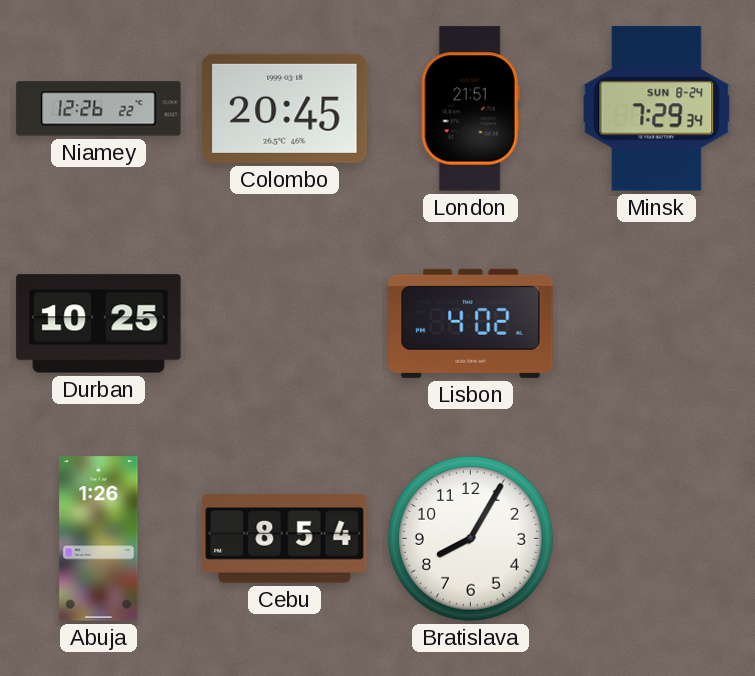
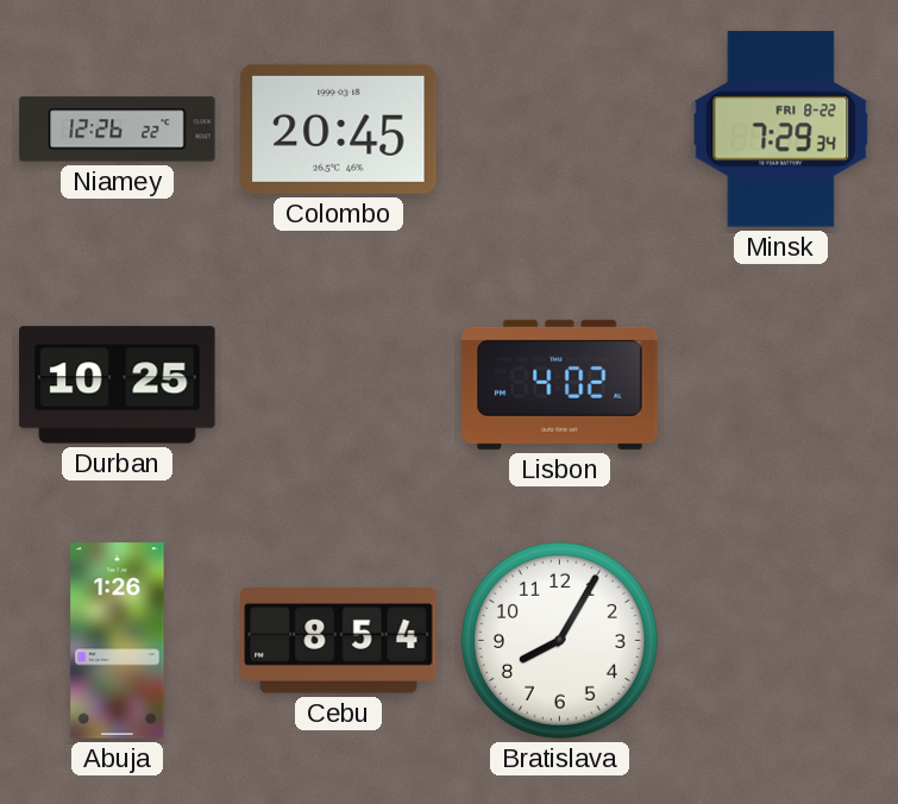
London: 21:51 -> none
Minsk date: SUN 8-24 -> FRI 8-22
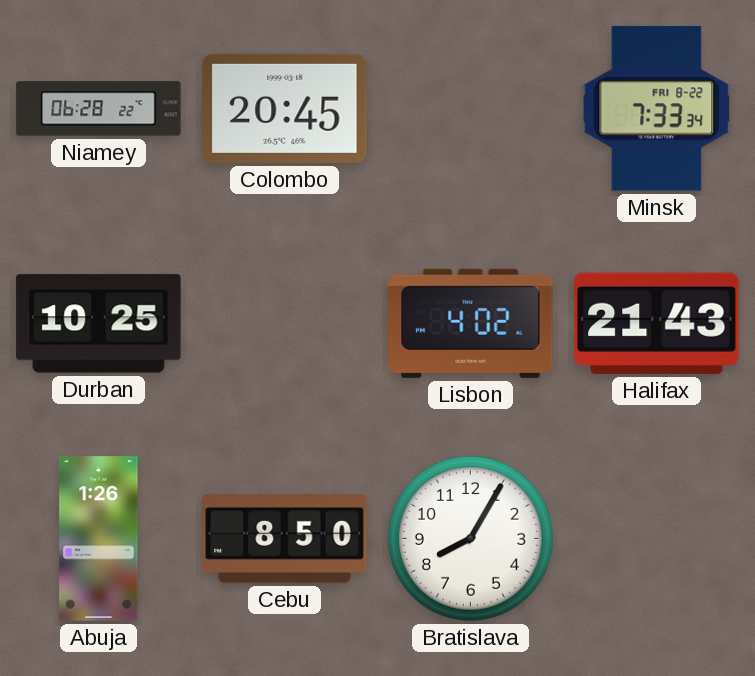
Niamey: 12:26 -> 06:28
Minsk: 7:29 -> 7:33
Halifax: none -> 21:43
Cebu: 8:54 -> 8:50
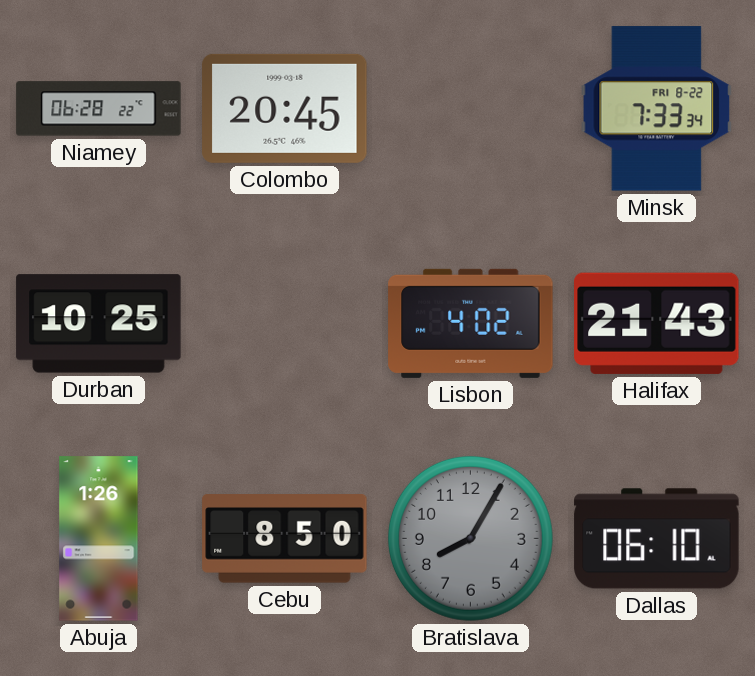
Bratislava dial: white -> grey
Dallas: none -> 06:10
